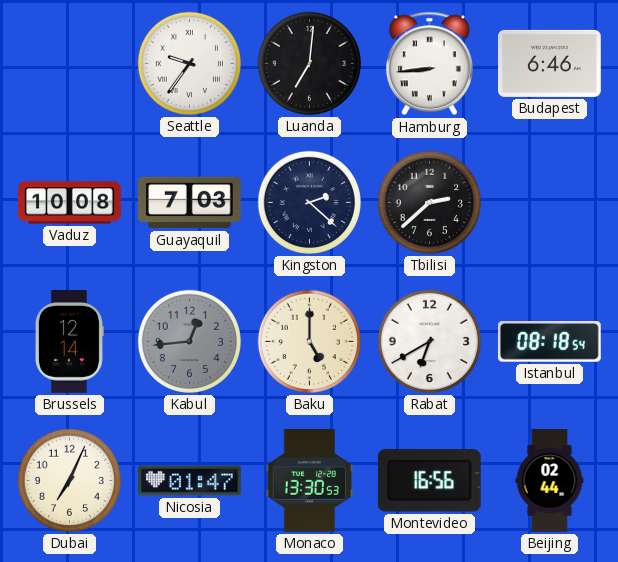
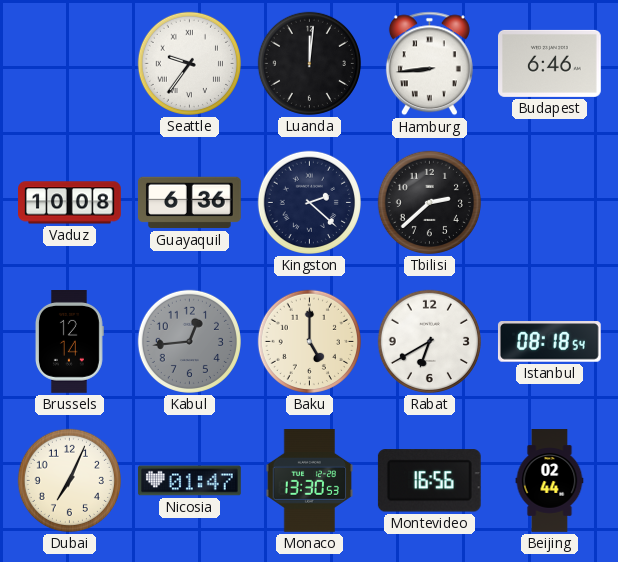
Luanda: 7:01 -> 12:01
Guayaquil: 7:03 -> 6:36
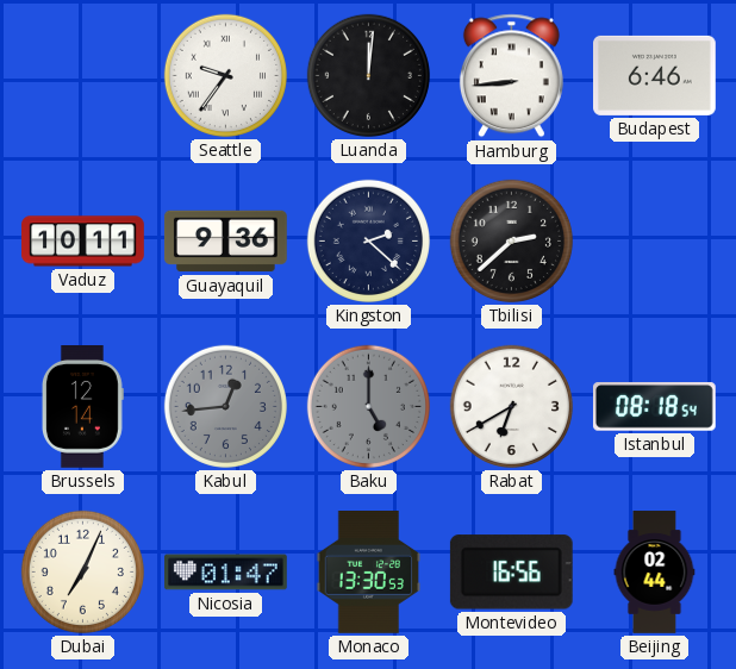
Vaduz: 10:08 -> 10:11
Guayaquil: 6:36 -> 9:36
Baku dial: cream -> grey
